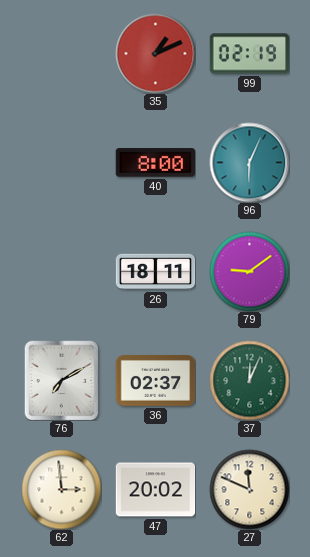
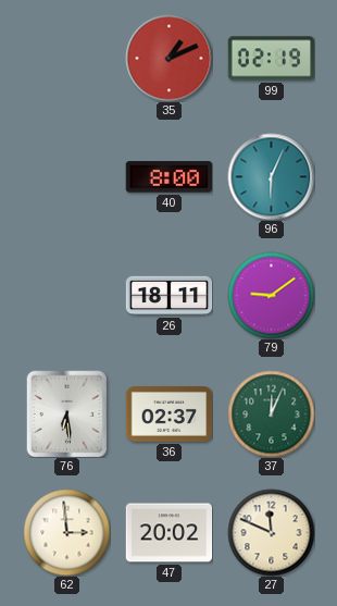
76: 7:10 -> 6:29
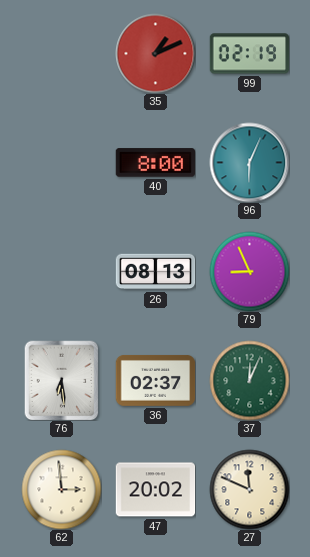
26: 18:11 -> 08:13
79: 9:09 -> 8:56
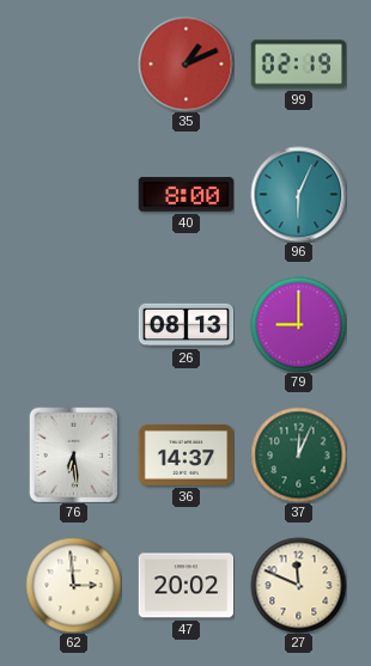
79: 8:56 -> 9:00
36: 02:37 -> 14:37
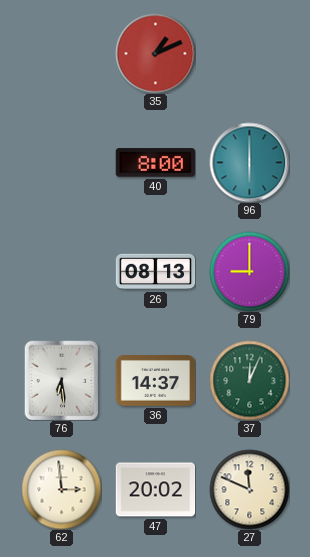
99: 02:19 -> none
96: 6:04 -> 6:00
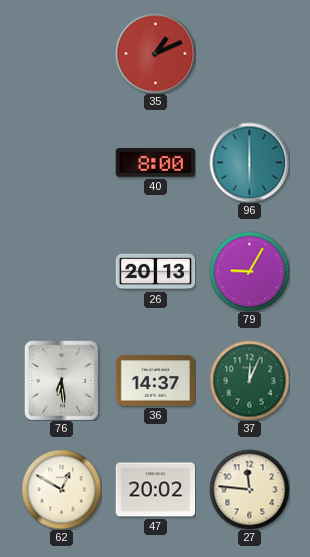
26: 08:13 -> 20:13
79: 9:00 -> 9:05
62: 2:59 -> 12:50
27: 11:49 -> 11:46
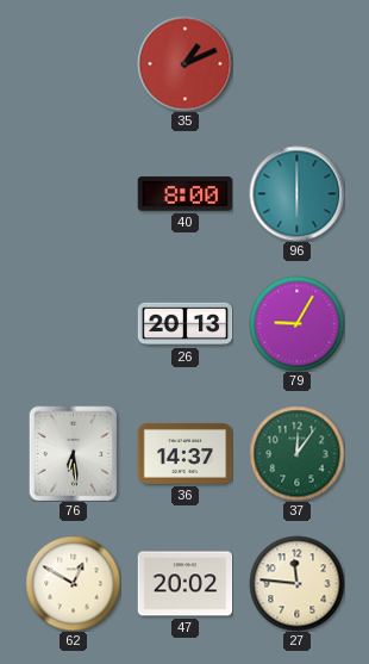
37: 12:04 -> 12:06
